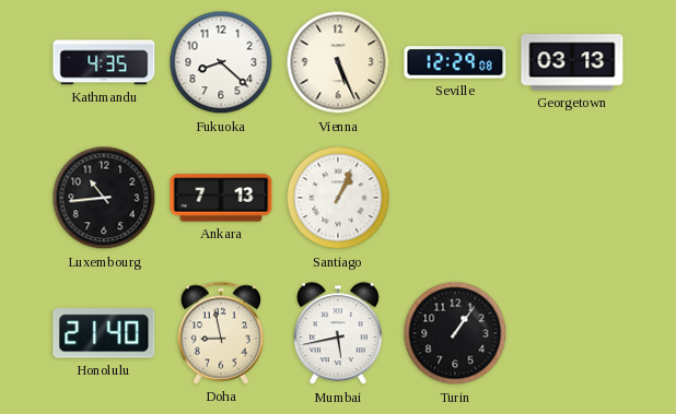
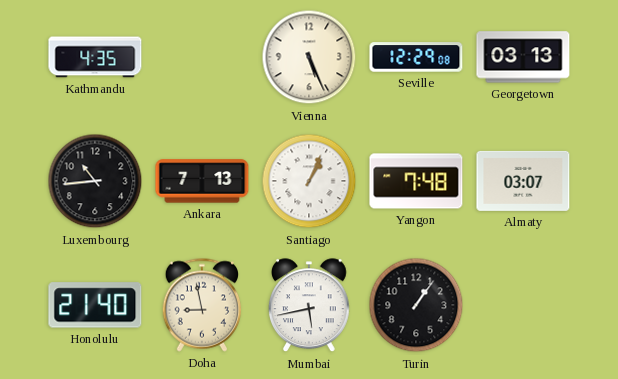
Fukuoka: 8:22 -> none
Yangon: none -> 7:48
Almaty: none -> 03:07
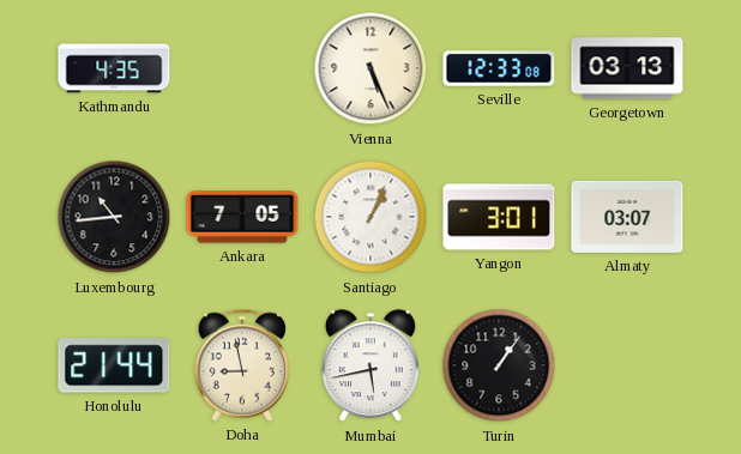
Seville: 12:29 -> 12:33
Ankara: 7:13 -> 7:05
Yangon: 7:48 -> 3:01
Honolulu: 21:40 -> 21:44
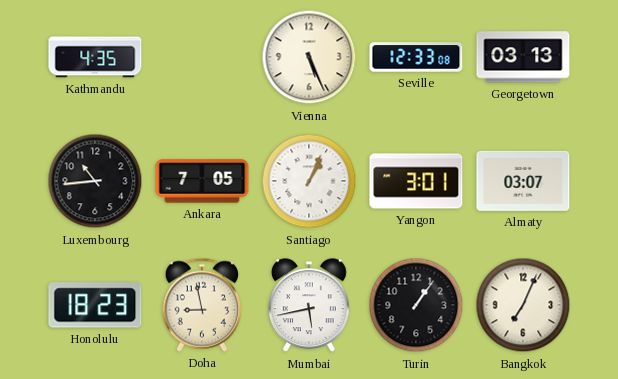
Honolulu: 21:44 -> 18:23
Bangkok: none -> 7:04
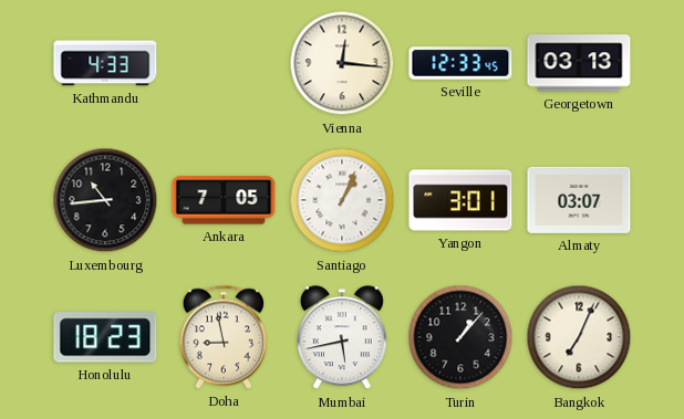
Kathmandu: 4:35 -> 4:33
Vienna: 5:26 -> 12:16
Seville: 12:33:08 -> 12:33:45
Turin: 1:06 -> 1:07
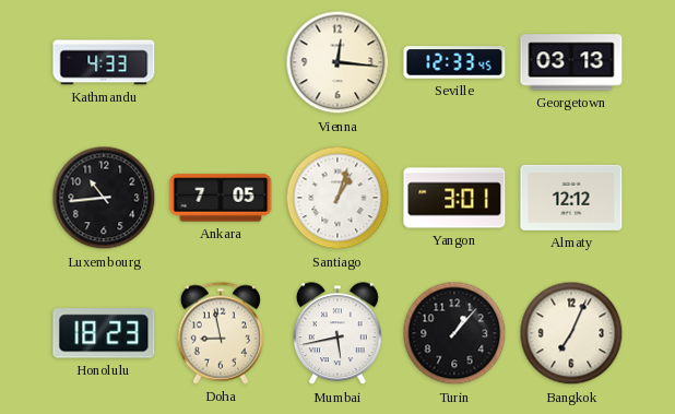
Santiago: 1:04 -> 1:03
Almaty: 03:07 -> 12:12
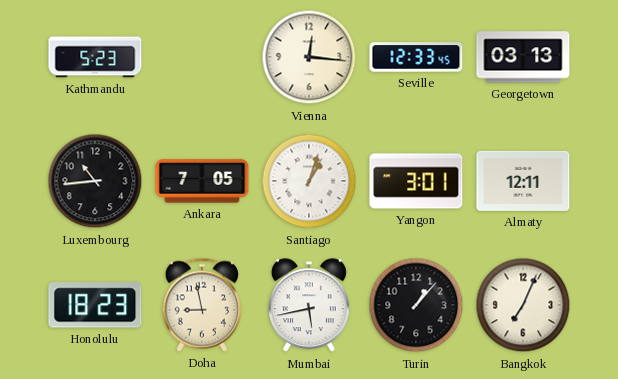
Kathmandu: 4:33 -> 5:23
Almaty: 12:12 -> 12:11
